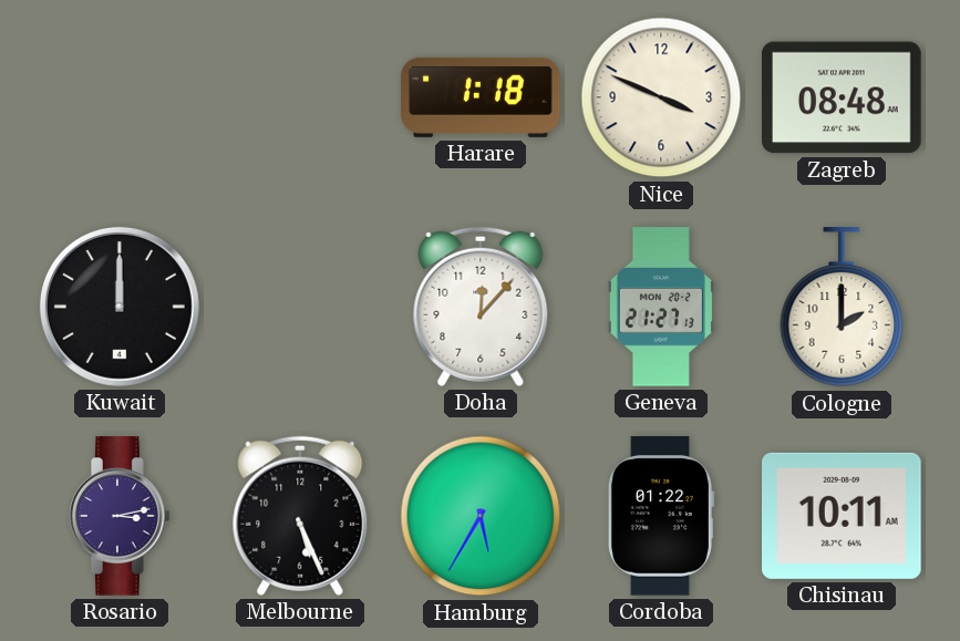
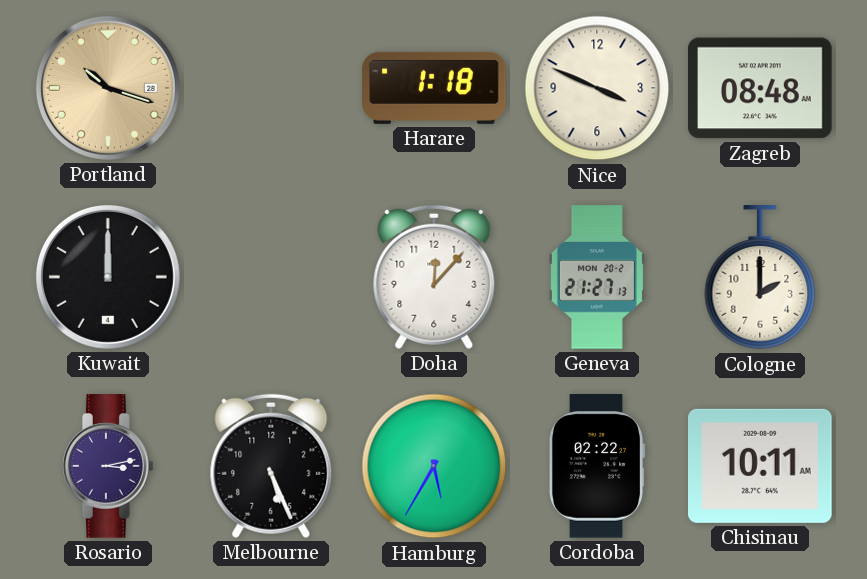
Portland: none -> 10:18
Cordoba: 01:22 -> 02:22
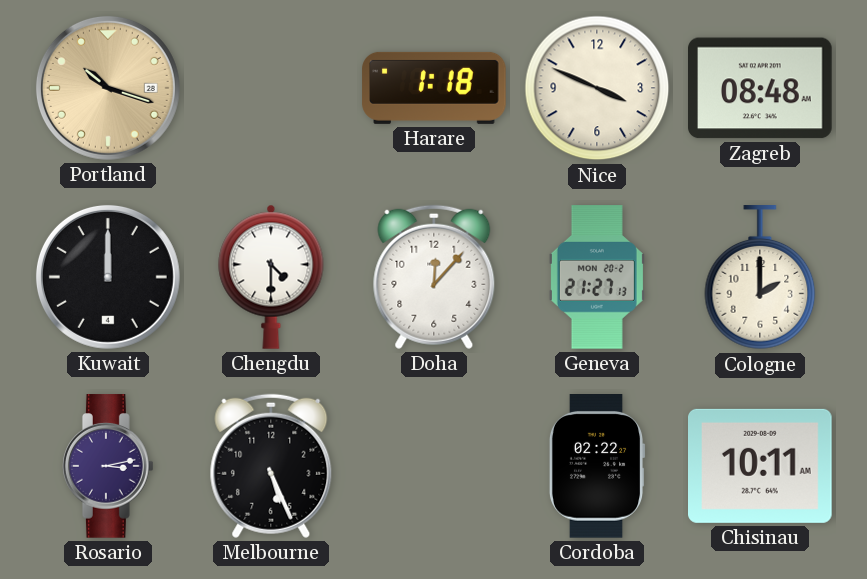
Chengdu: none -> 4:30
Hamburg: 5:35 -> none
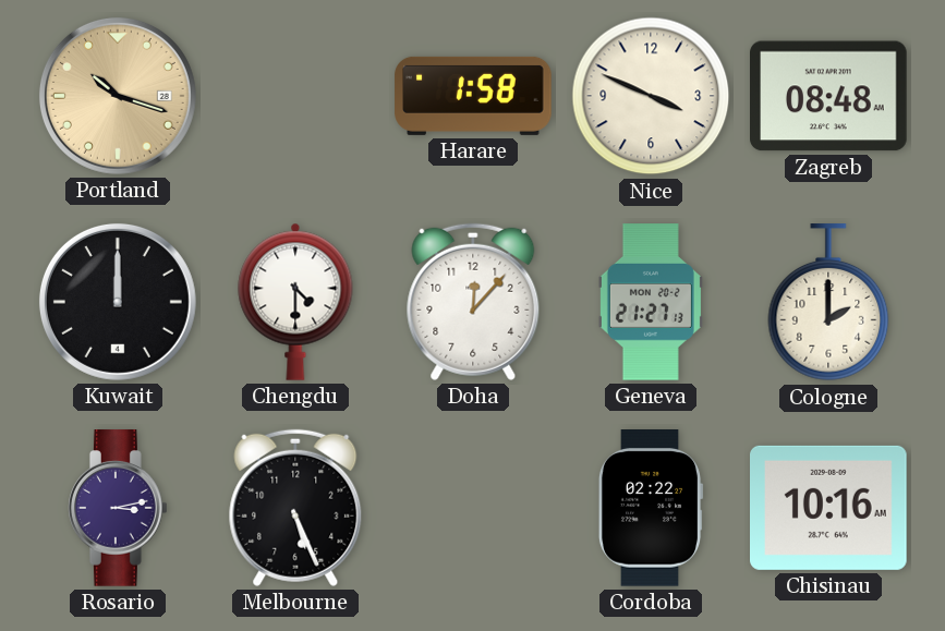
Harare: 1:18 -> 1:58
Chisinau: 10:11 -> 10:16
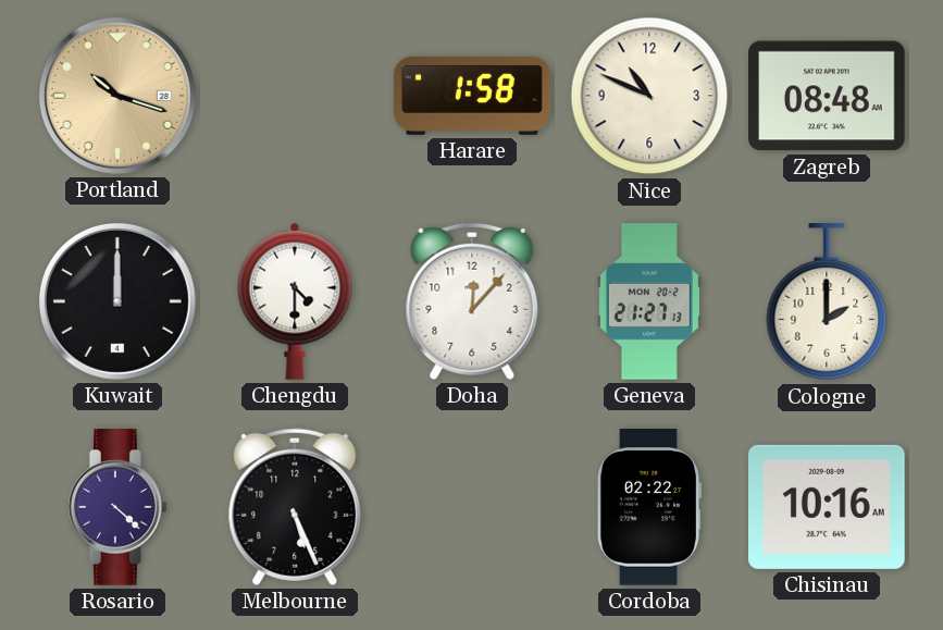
Nice: 3:49 -> 10:49
Rosario: 3:13 -> 4:22
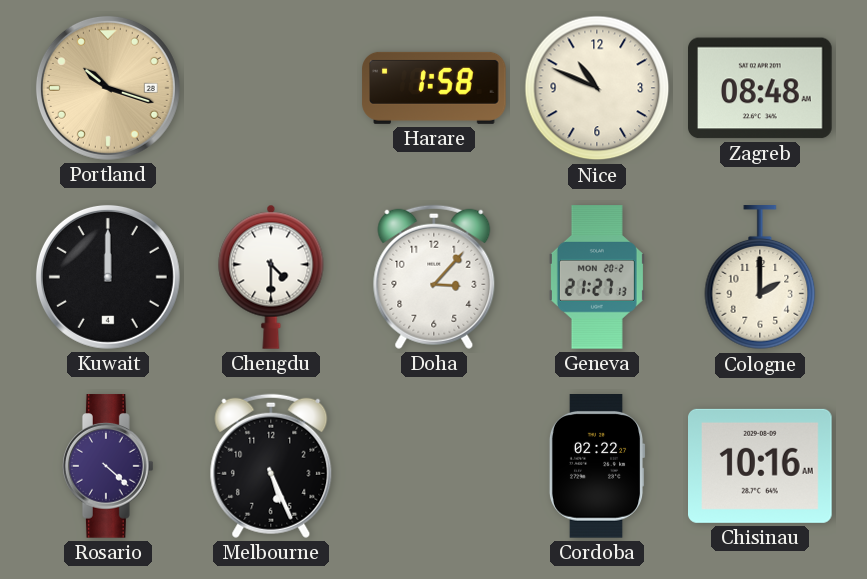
Doha: 12:07 -> 3:07
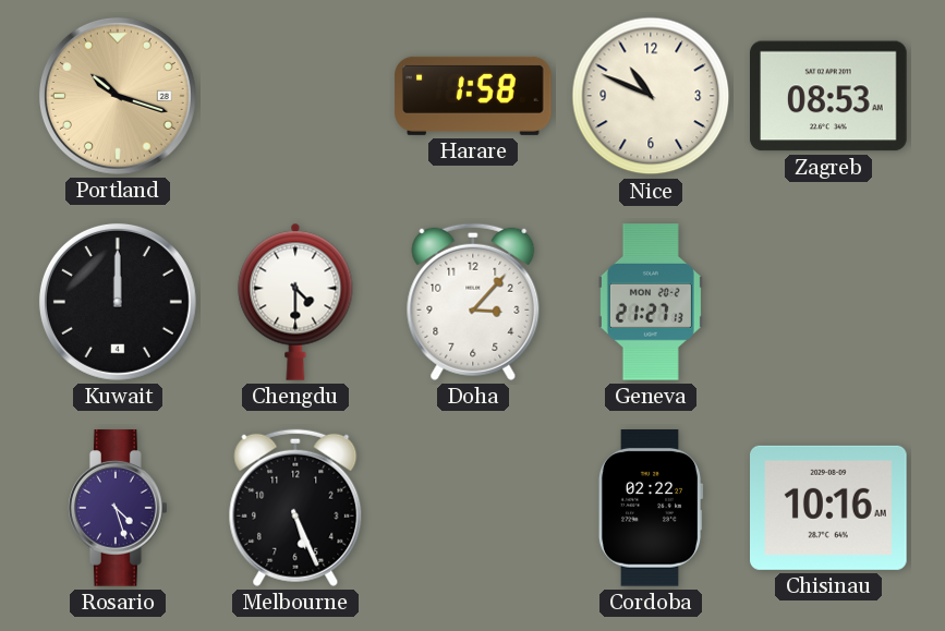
Zagreb: 08:48 -> 08:53
Cologne: 2:00 -> none
Rosario: 4:22 -> 4:27
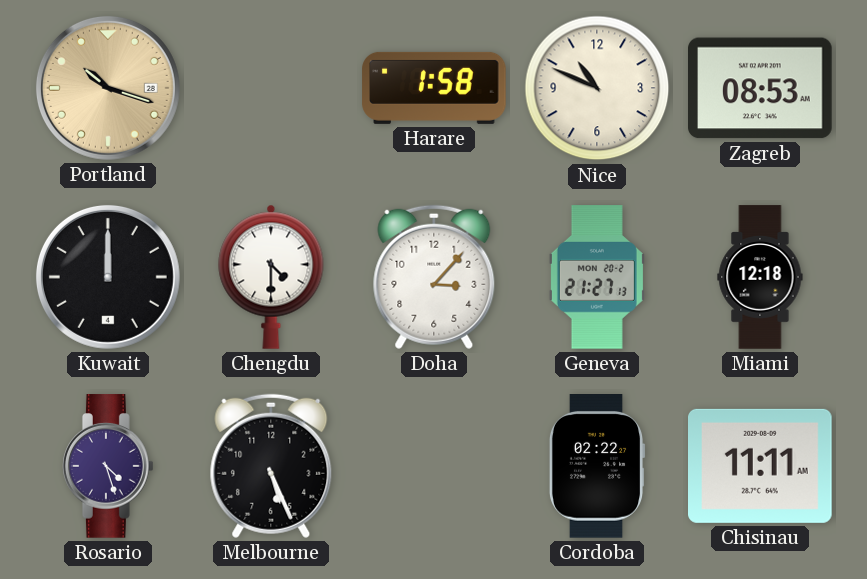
Miami: none -> 12:18
Chisinau: 10:16 -> 11:11
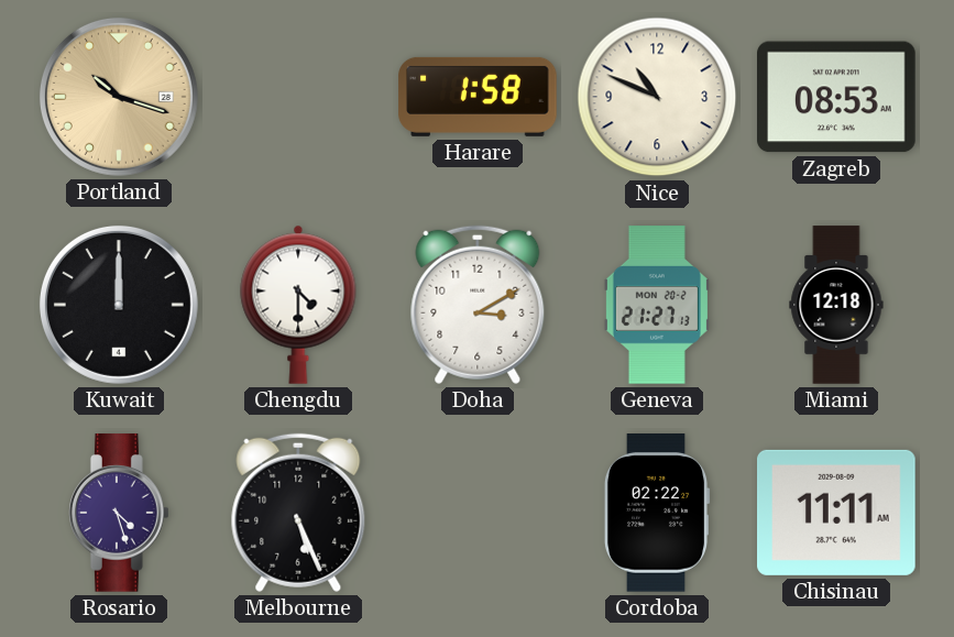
Doha: 3:07 -> 3:10
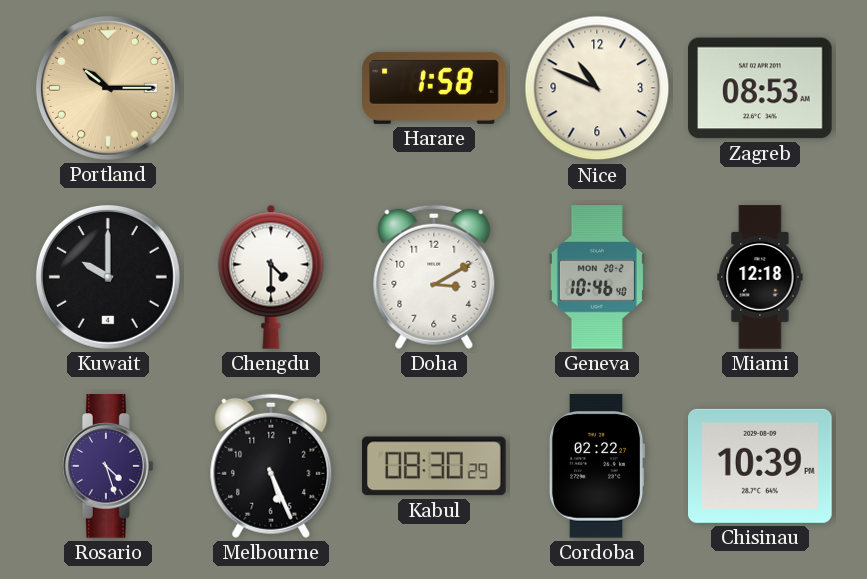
Portland: 10:18 -> 10:15
Kuwait: 12:00 -> 10:00
Geneva: 21:27 -> 10:46
Kabul: none -> 08:30
Chisinau: 11:11 -> 10:39
